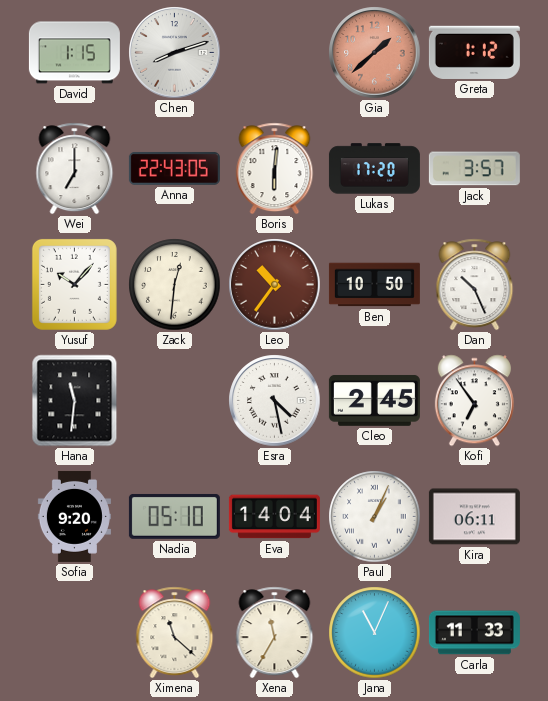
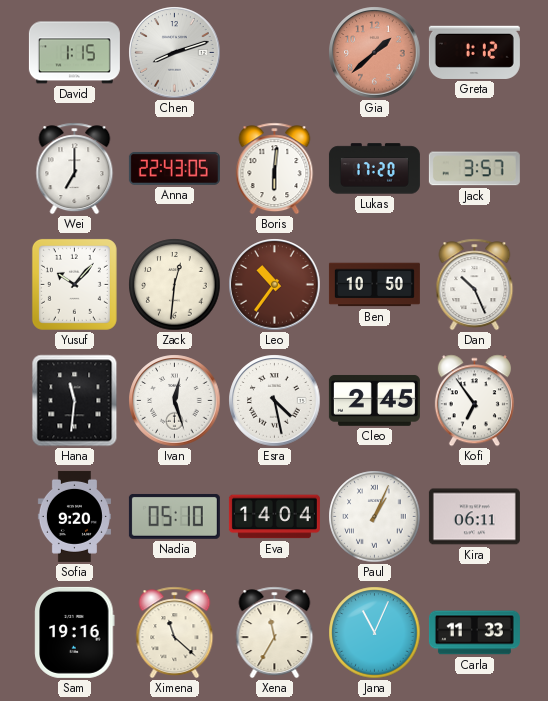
Ivan: none -> 12:27
Sam: none -> 19:16
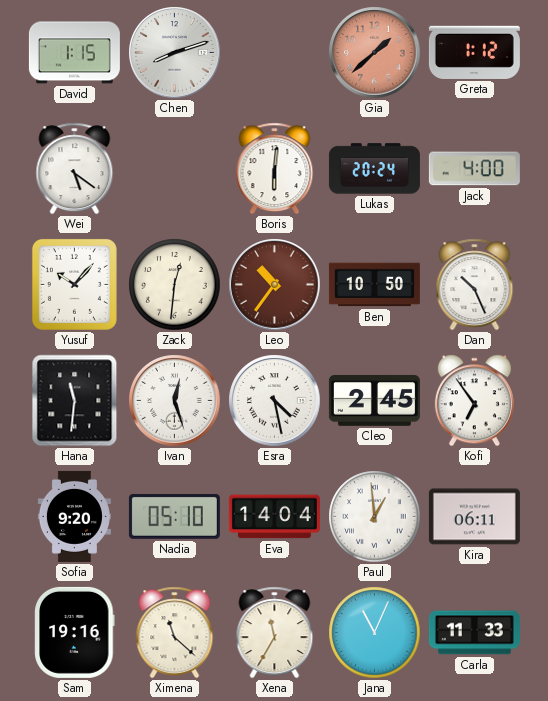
Wei: 7:00 -> 5:21
Anna: 22:43 -> none
Lukas: 17:20 -> 20:24
Jack: 3:57 -> 4:00
Paul: 1:04 -> 12:59
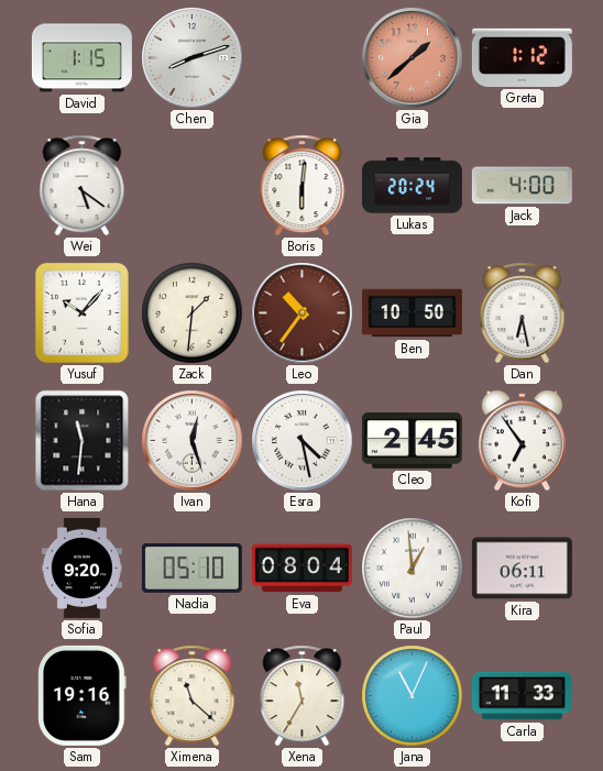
Zack: 12:31 -> 1:31
Dan: 10:26 -> 6:28
Eva: 14:04 -> 08:04
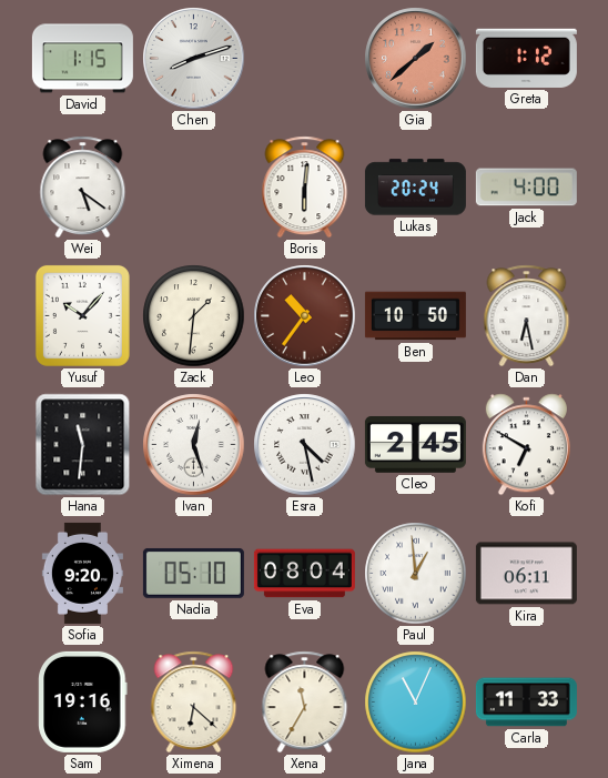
Kofi: 6:54 -> 6:50
Ximena: 11:22 -> 6:22
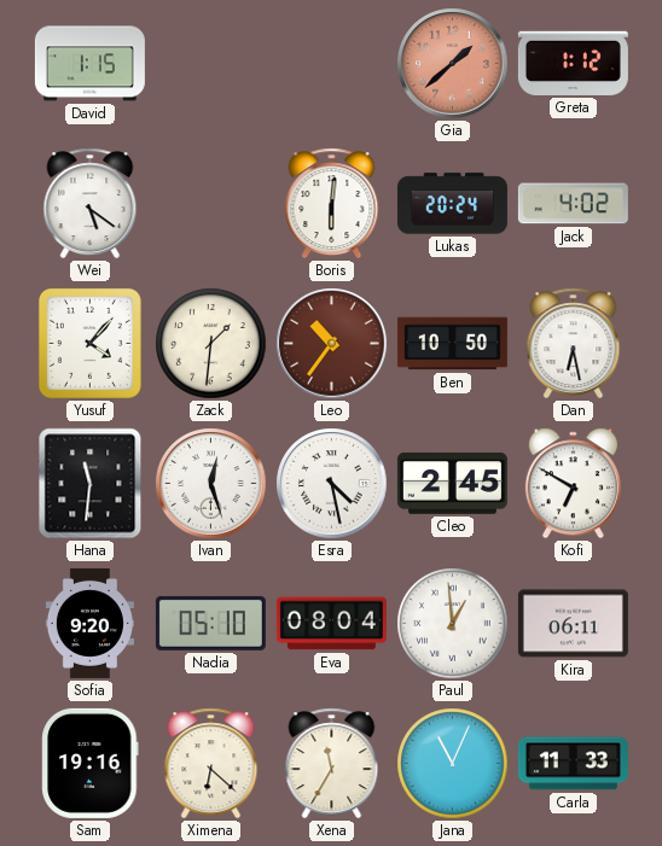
Chen: 8:12 -> none
Jack: 4:00 -> 4:02
Yusuf: 10:07 -> 4:07
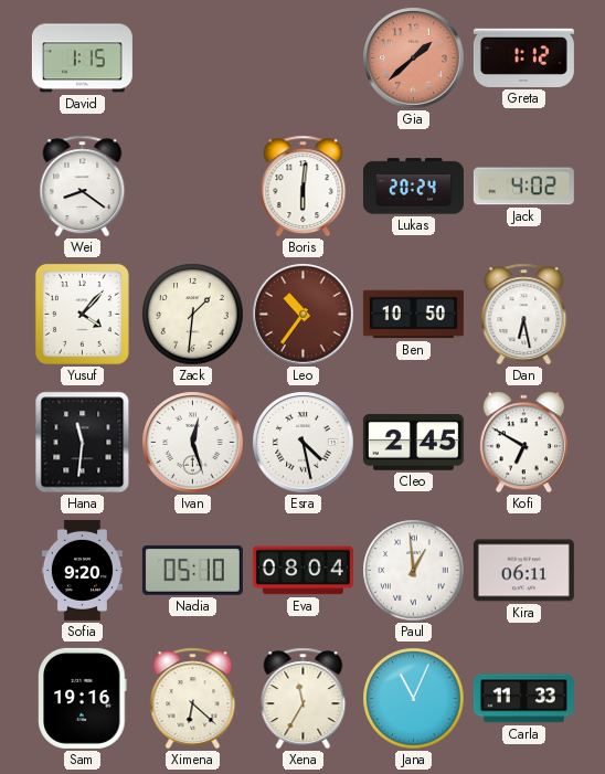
Wei: 5:21 -> 8:21
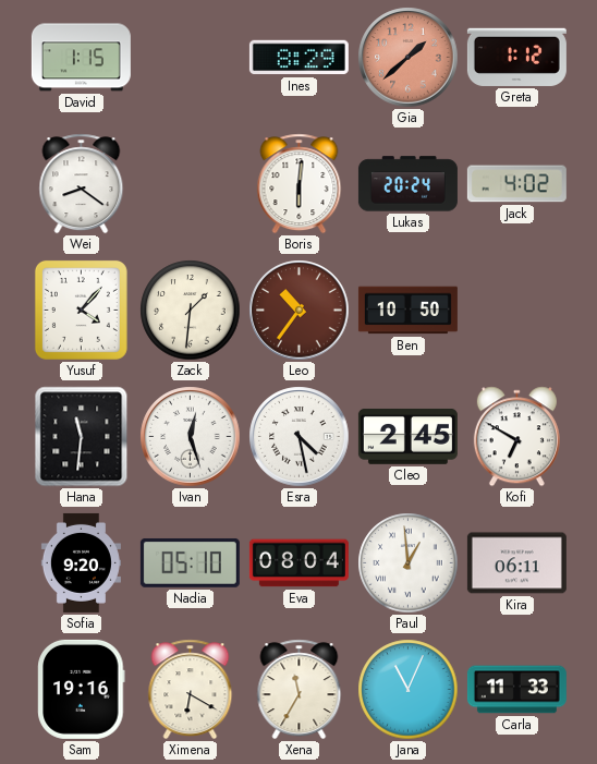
Ines: none -> 8:29
Dan: 6:28 -> none
Ximena: 6:22 -> 6:20
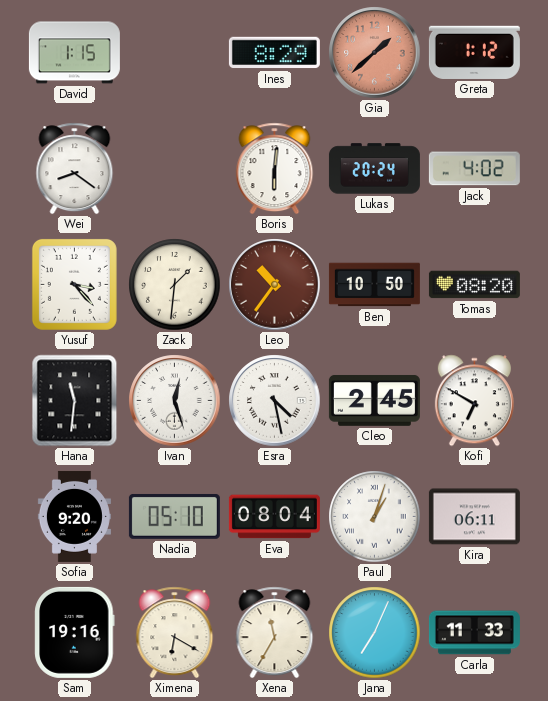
Yusuf: 4:07 -> 3:23
Tomas: none -> 08:20
Paul: 12:59 -> 1:03
Jana: 11:04 -> 7:04
